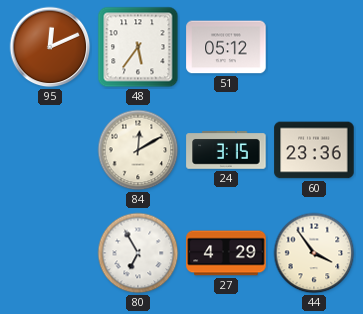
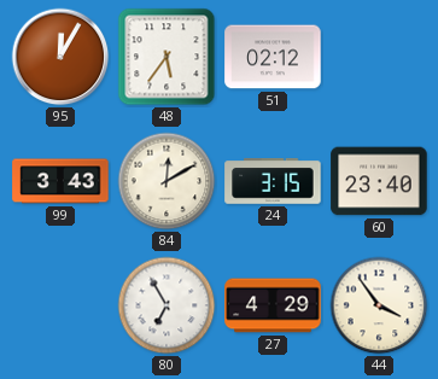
95: 12:11 -> 12:05
51: 05:12 -> 02:12
99: none -> 3:43
60: 23:36 -> 23:40
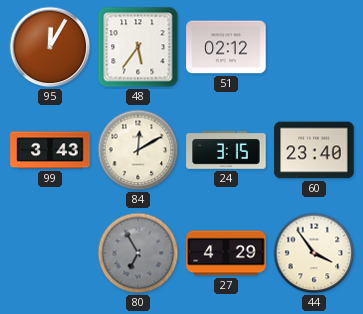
80 dial: white -> grey
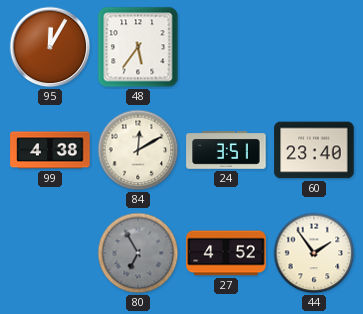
51: 02:12 -> none
99: 3:43 -> 4:38
24: 3:15 -> 3:51
27: 4:29 -> 4:52
44: 3:54 -> 1:54
